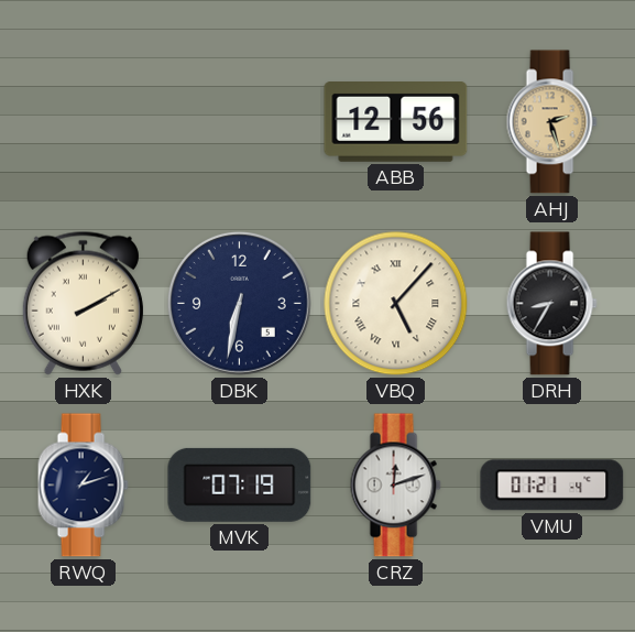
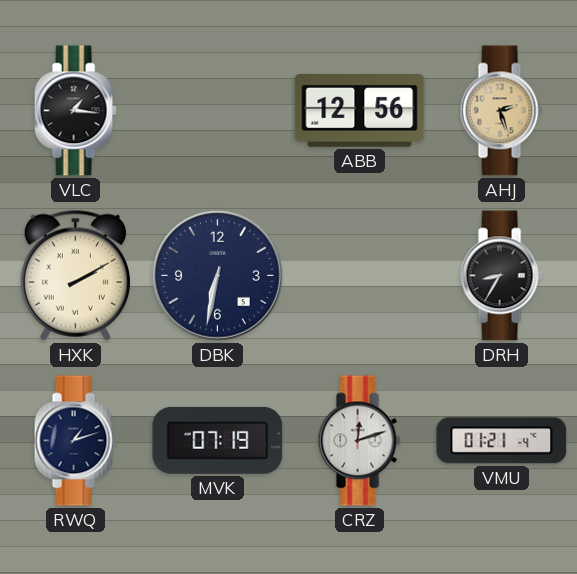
VLC: none -> 1:16
VBQ: 5:07 -> none
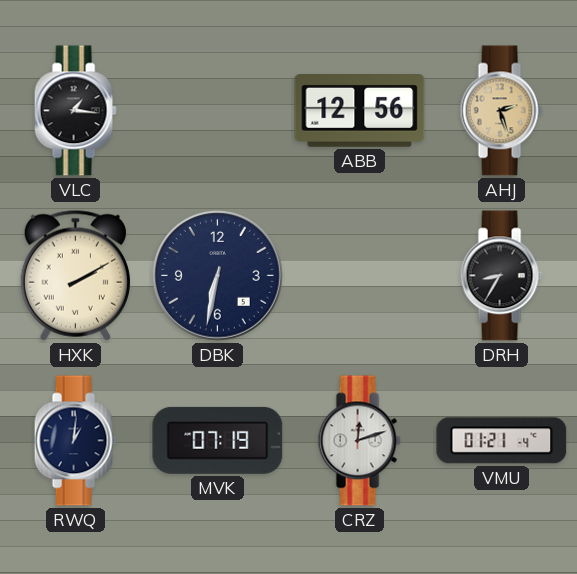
RWQ: 1:12 -> 1:01
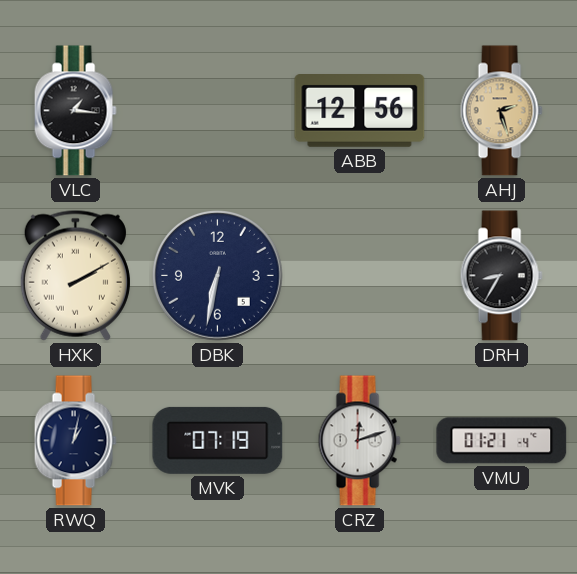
RWQ: 1:01 -> 1:02
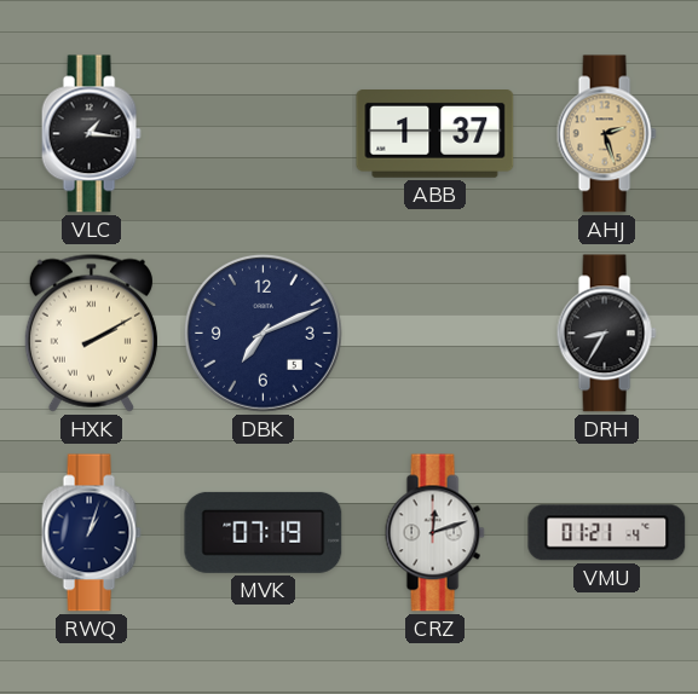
ABB: 12:56 -> 1:37
DBK: 6:32 -> 7:11
RWQ: 1:02 -> 1:03
